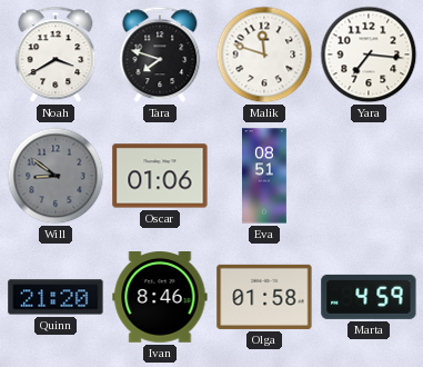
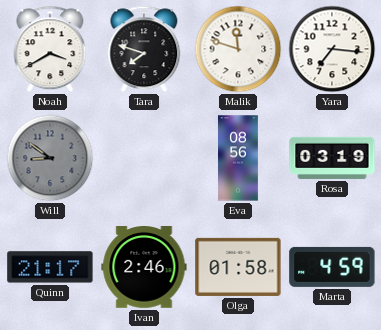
Oscar: 01:06 -> none
Eva: 08:51 -> 08:56
Rosa: none -> 03:19
Quinn: 21:20 -> 21:17
Ivan: 8:46 -> 2:46
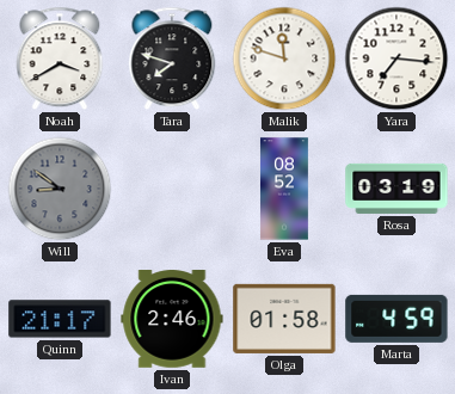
Eva: 08:56 -> 08:52
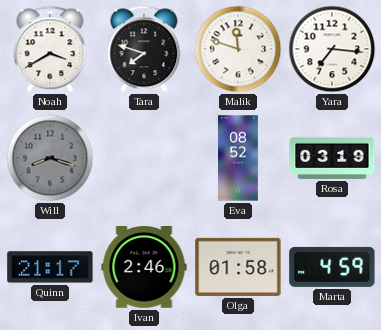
Will: 8:51 -> 8:18
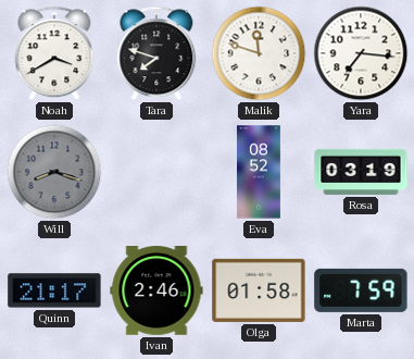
Marta: 4:59 -> 7:59
